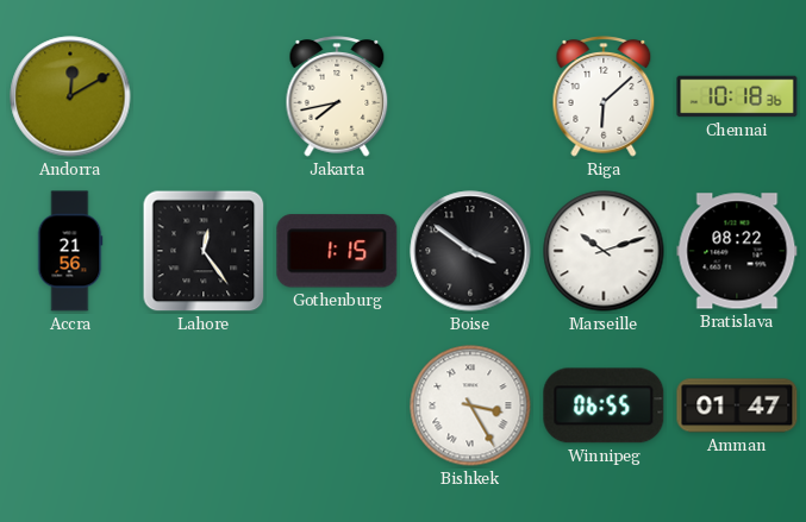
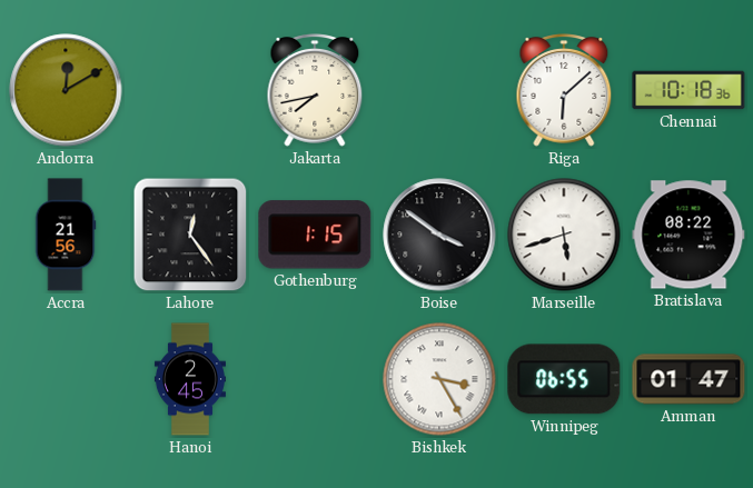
Marseille: 10:12 -> 5:42
Hanoi: none -> 2:45
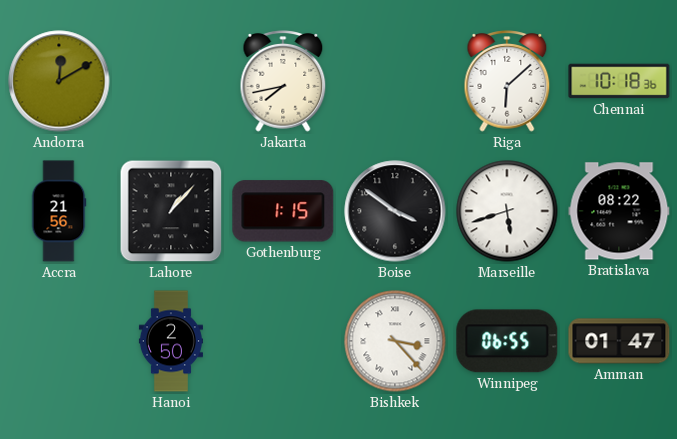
Lahore: 12:24 -> 1:07
Hanoi: 2:45 -> 2:50
Bishkek: 3:25 -> 3:23
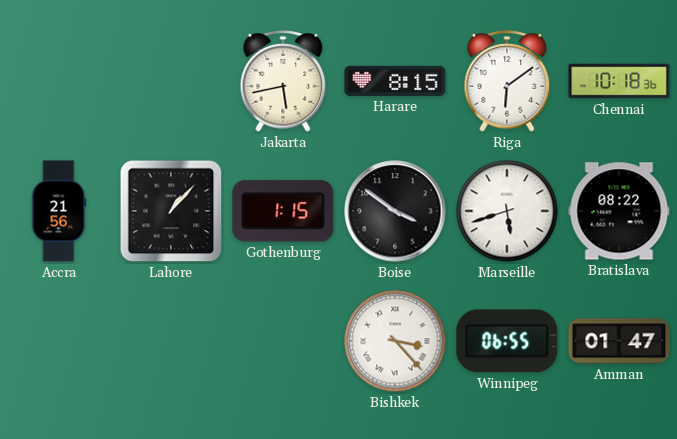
Andorra: 12:10 -> none
Jakarta: 7:43 -> 5:43
Harare: none -> 8:15
Riga: 6:08 -> 6:09
Hanoi: 2:50 -> none
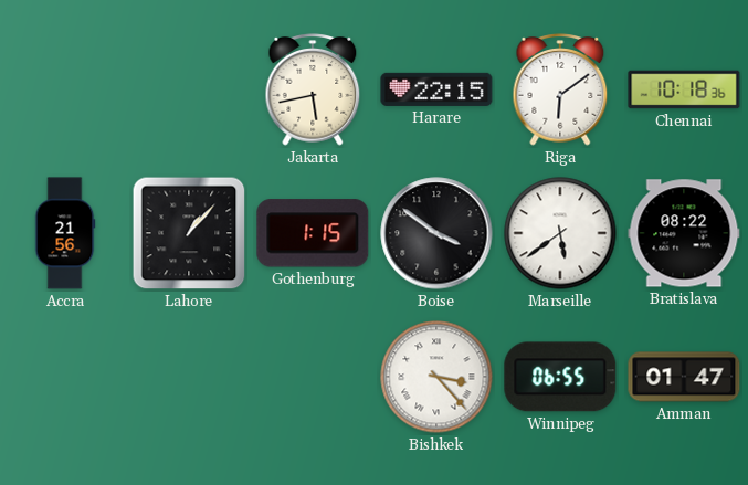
Harare: 8:15 -> 22:15
Marseille: 5:42 -> 5:39
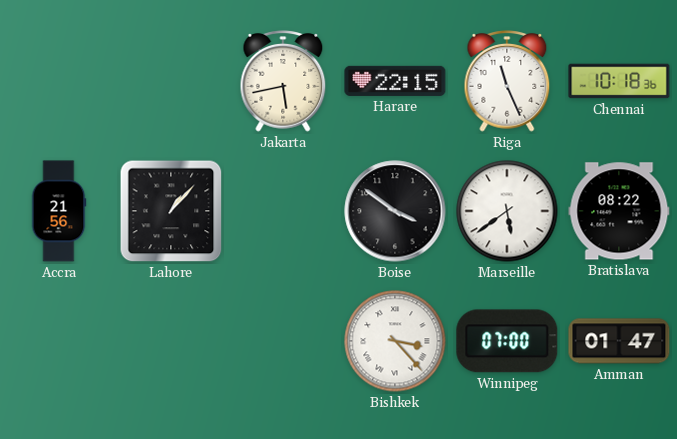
Riga: 6:09 -> 11:26
Gothenburg: 1:15 -> none
Winnipeg: 06:55 -> 07:00
